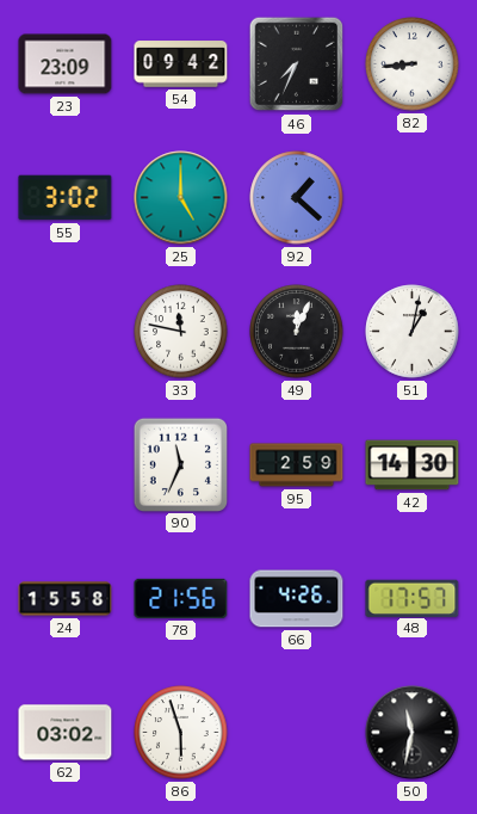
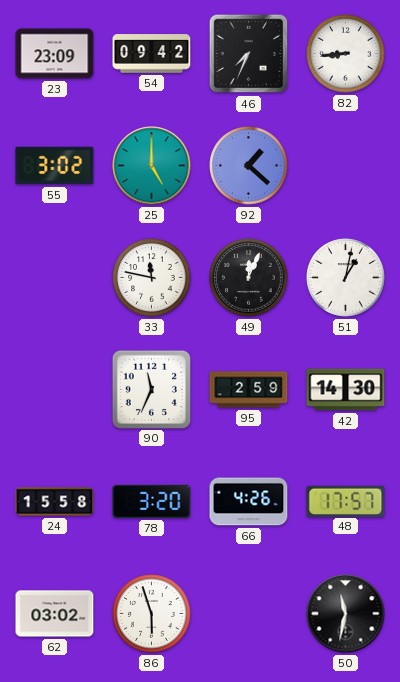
78: 21:56 -> 3:20
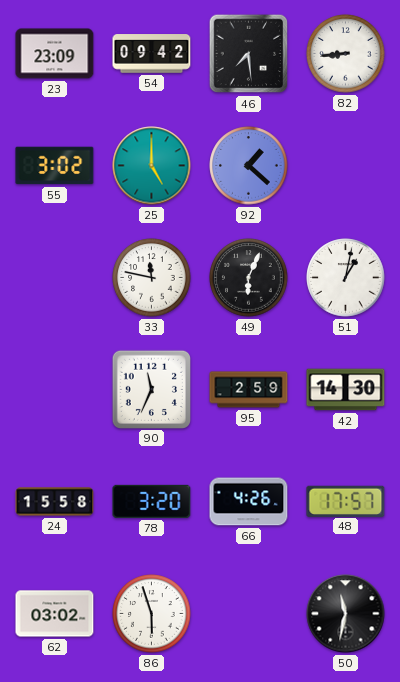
46: 7:34 -> 7:29
49: 12:04 -> 6:04
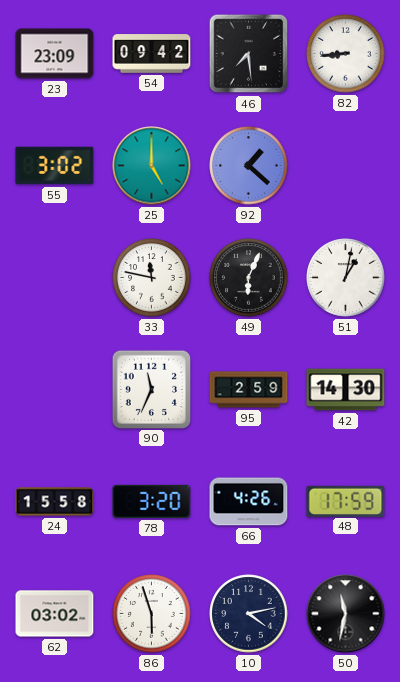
48: 17:57 -> 17:59
10: none -> 4:13
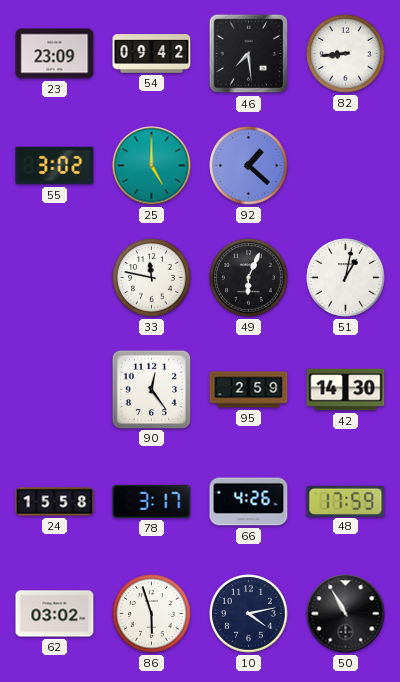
90: 11:34 -> 12:24
78: 3:20 -> 3:17
50: 11:32 -> 10:55
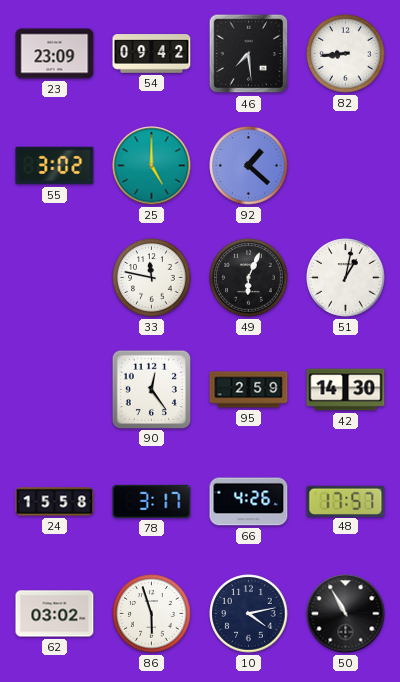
48: 17:59 -> 17:57
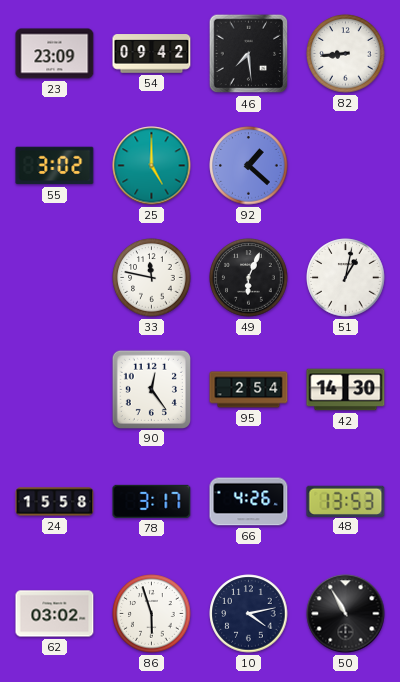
95: 2:59 -> 2:54
48: 17:57 -> 13:53
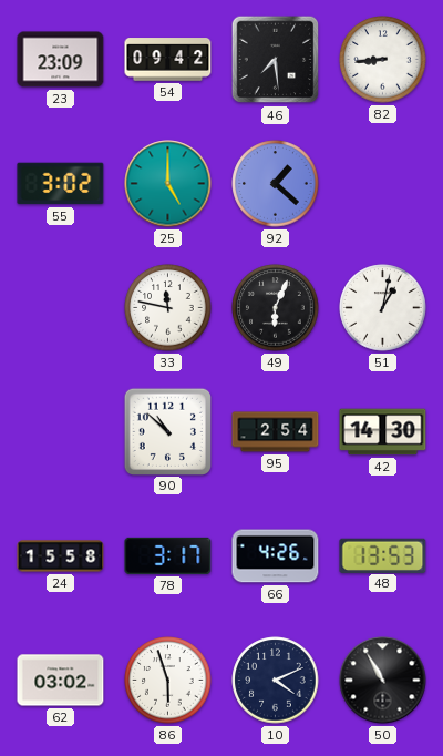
90: 12:24 -> 10:52
10: 4:13 -> 4:11
